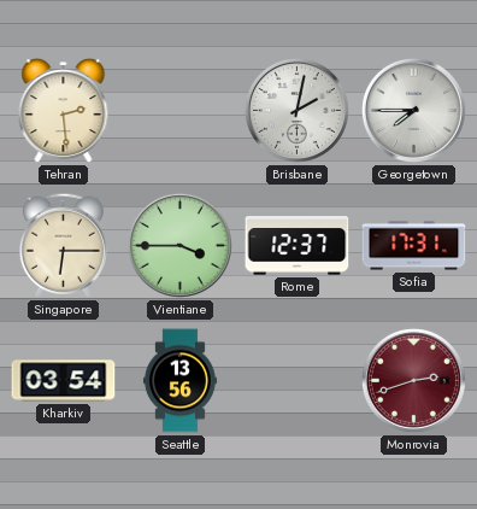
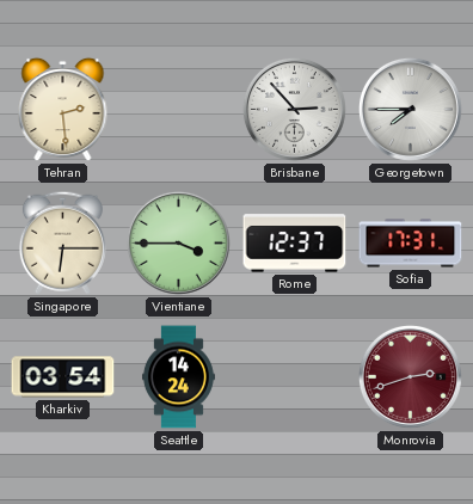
Brisbane: 2:02 -> 2:53
Seattle: 13:56 -> 14:24
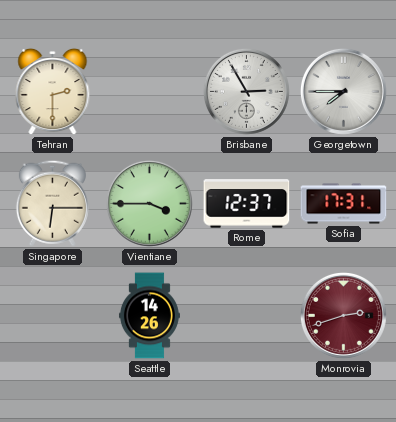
Tehran: 2:29 -> 2:30
Brisbane: 2:53 -> 2:55
Kharkiv: 03:54 -> none
Seattle: 14:24 -> 14:26
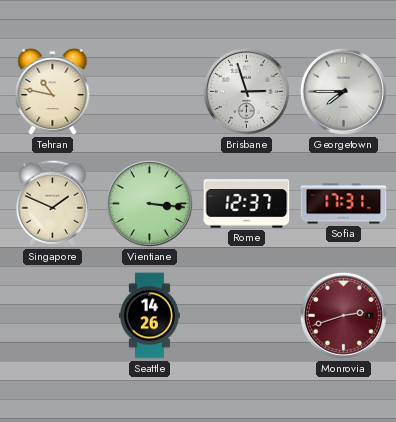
Tehran: 2:30 -> 10:47
Brisbane: 2:55 -> 2:57
Singapore: 6:15 -> 1:49
Vientiane: 3:45 -> 3:16
